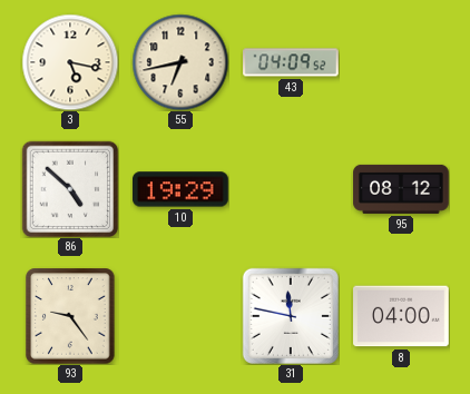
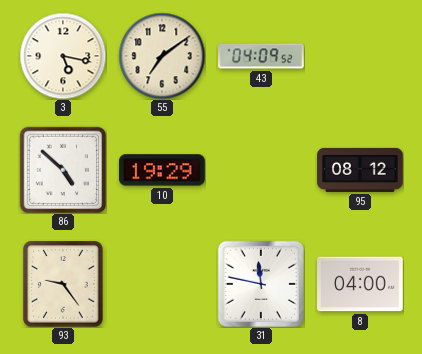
55: 6:43 -> 7:09
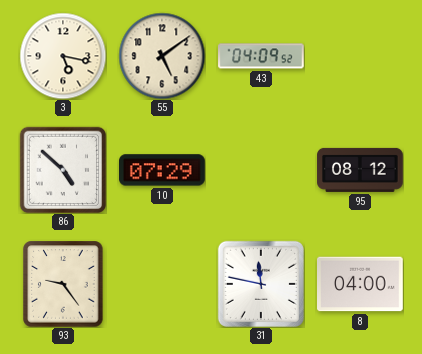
55: 7:09 -> 5:09
10: 19:29 -> 07:29
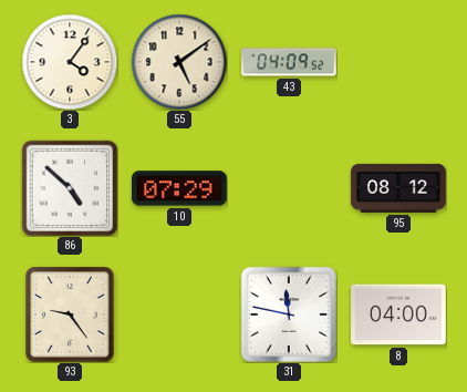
3: 5:17 -> 4:06
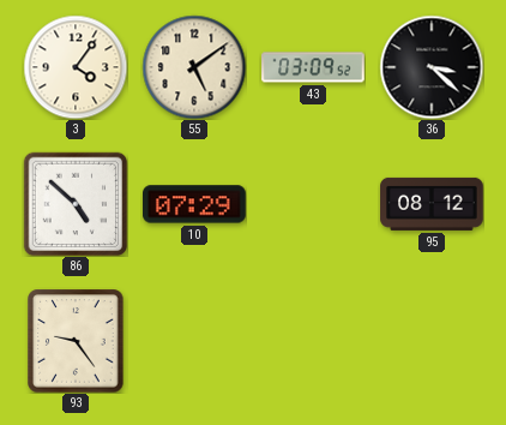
43: 04:09 -> 03:09
36: none -> 3:22
31: 11:47 -> none
8: 04:00 -> none
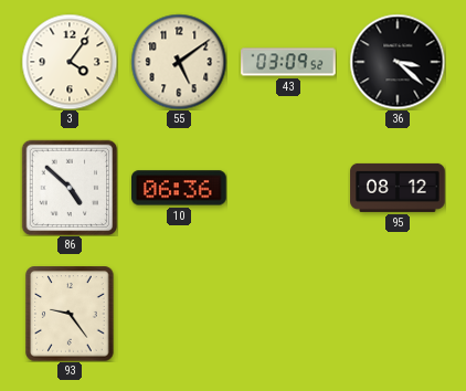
10: 07:29 -> 06:36
